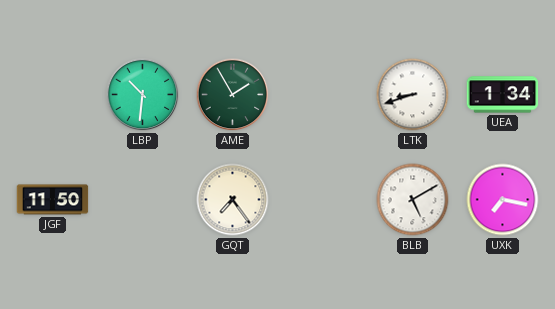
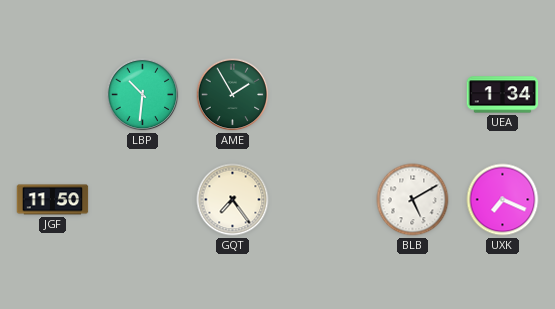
LTK: 8:42 -> none
UXK: 7:17 -> 7:19
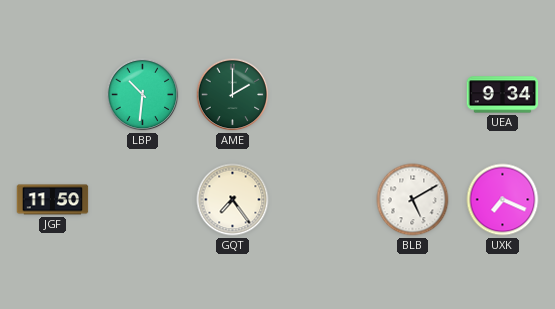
AME: 1:55 -> 2:00
UEA: 1:34 -> 9:34
